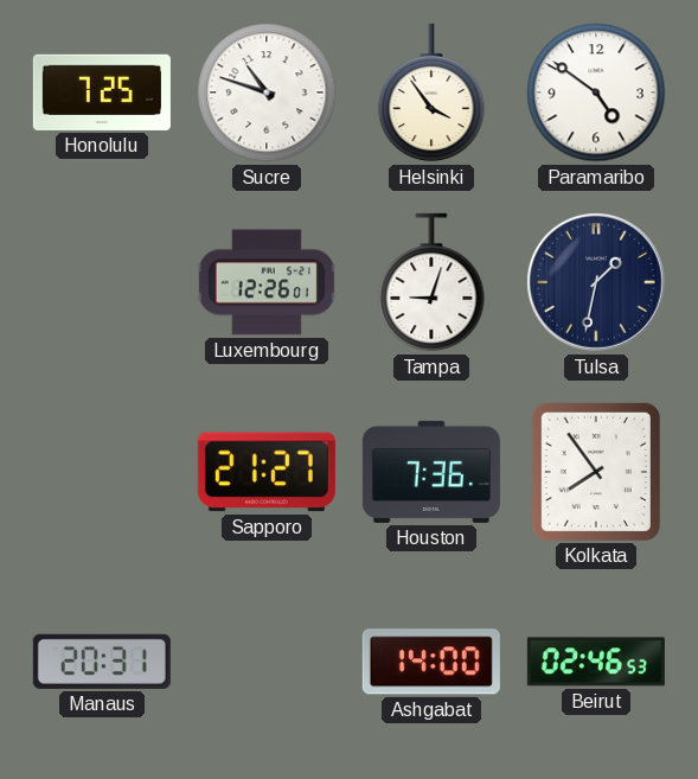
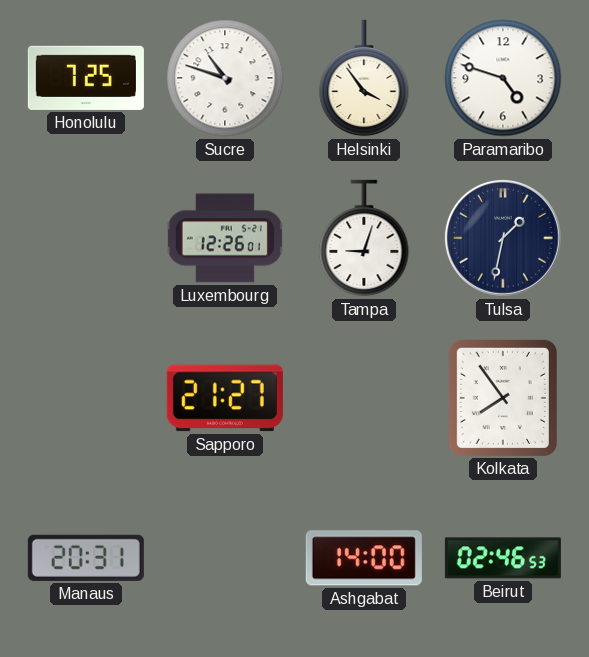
Paramaribo: 4:51 -> 4:48
Houston: 7:36 -> none
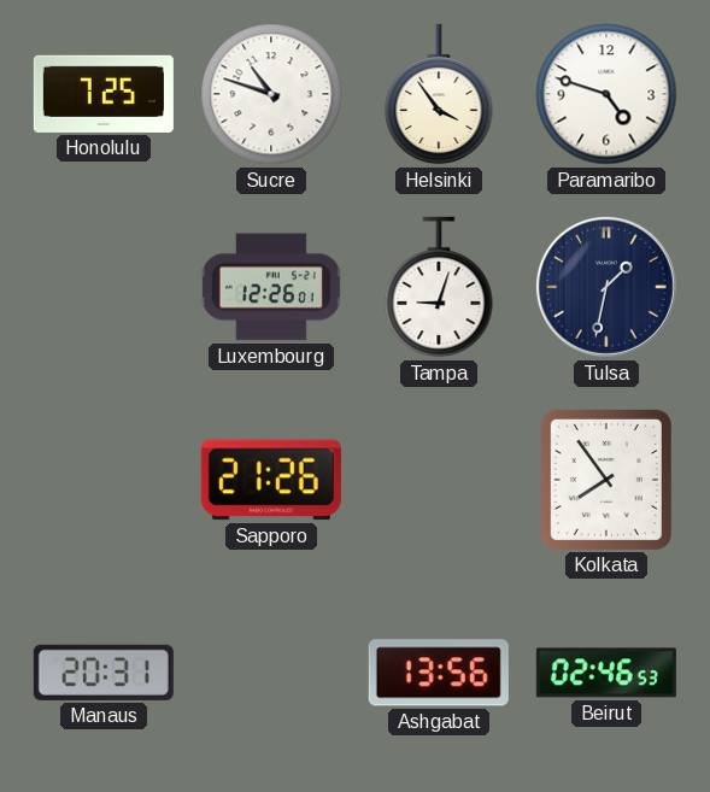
Sapporo: 21:27 -> 21:26
Ashgabat: 14:00 -> 13:56
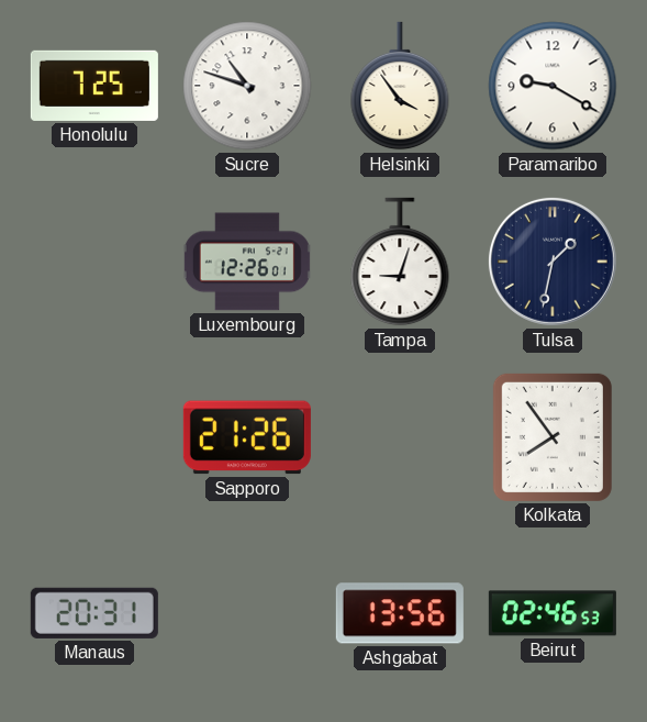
Paramaribo: 4:48 -> 9:20
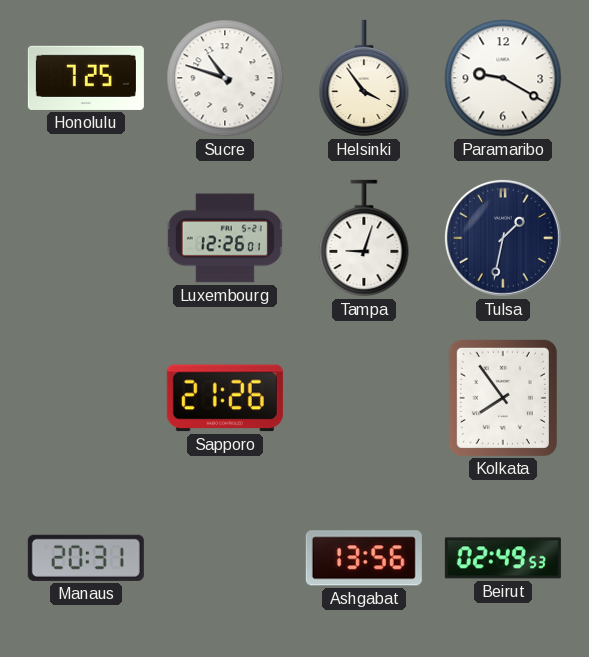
Beirut: 02:46 -> 02:49
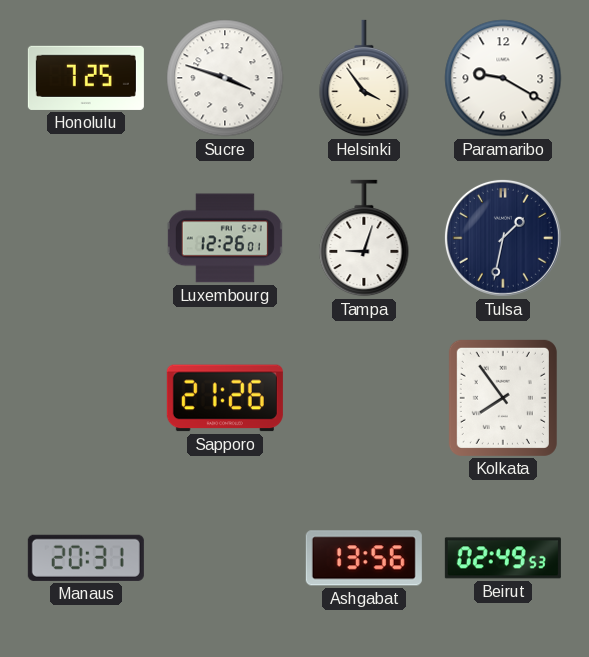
Sucre: 10:48 -> 3:48
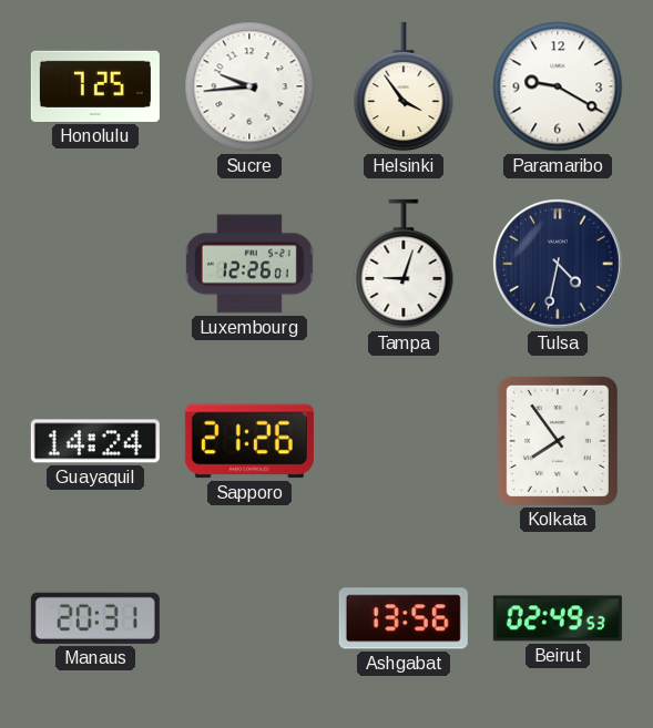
Sucre: 3:48 -> 9:44
Tulsa: 1:32 -> 4:32
Guayaquil: none -> 14:24
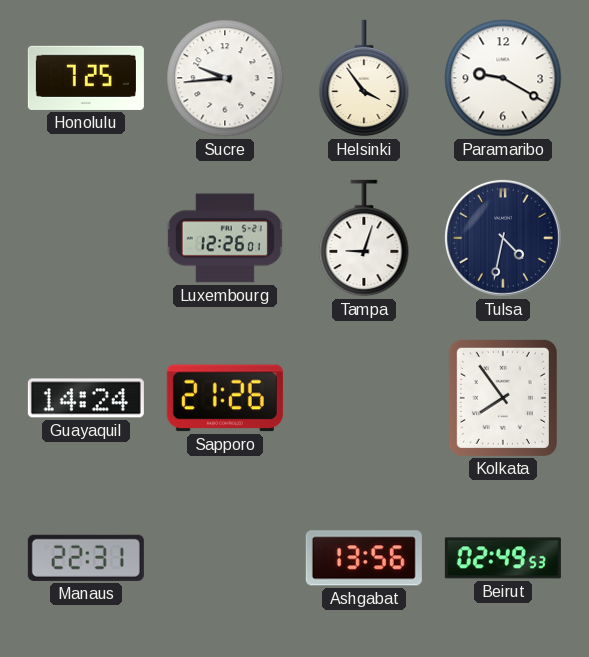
Manaus: 20:31 -> 22:31
